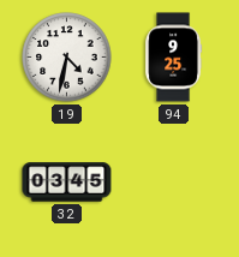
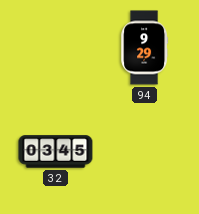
19: 4:32 -> none
94: 9:25 -> 9:29
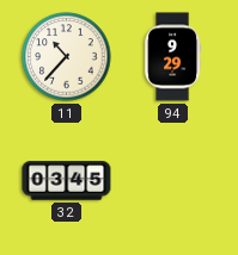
11: none -> 10:37
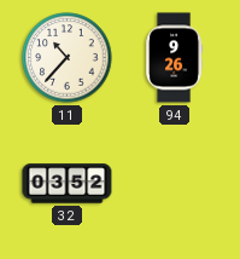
94: 9:29 -> 9:26
32: 03:45 -> 03:52
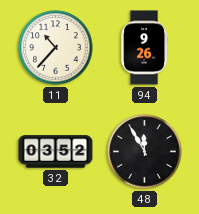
48: none -> 11:55
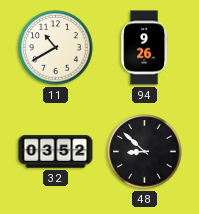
11: 10:37 -> 10:40
48: 11:55 -> 8:52
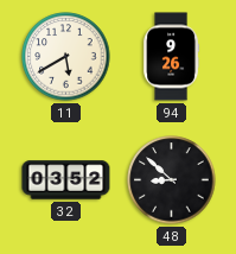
11: 10:40 -> 5:40
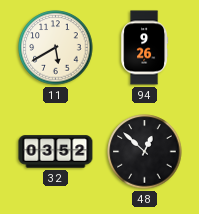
48: 8:52 -> 12:52
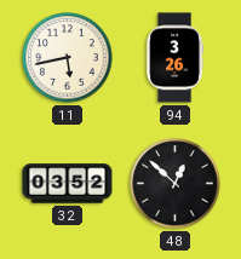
11: 5:40 -> 5:43
94: 9:26 -> 3:26
